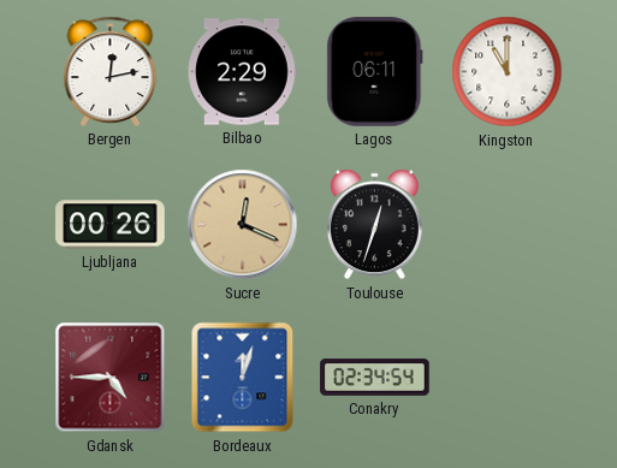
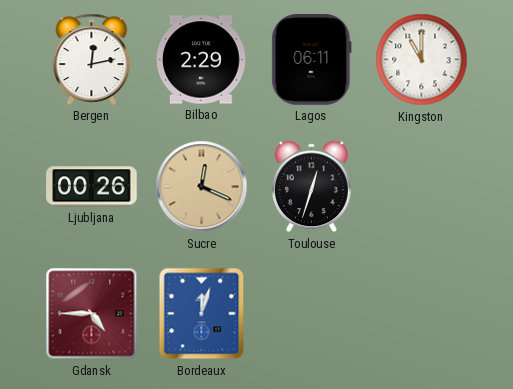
Conakry: 02:34 -> none
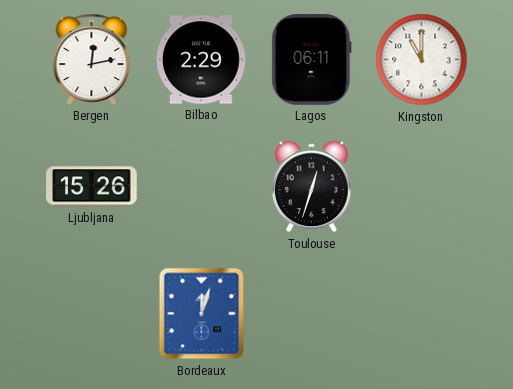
Ljubljana: 00:26 -> 15:26
Sucre: 12:19 -> none
Gdansk: 4:45 -> none
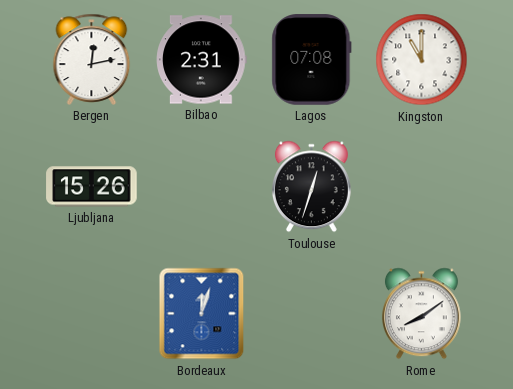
Bilbao: 2:29 -> 2:31
Lagos: 06:11 -> 07:08
Rome: none -> 8:09
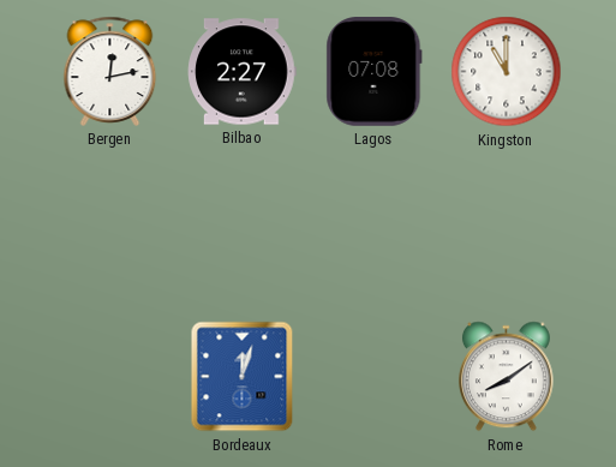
Bilbao: 2:31 -> 2:27
Ljubljana: 15:26 -> none
Toulouse: 12:33 -> none
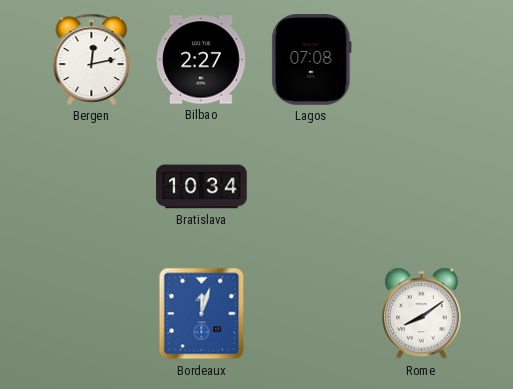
Kingston: 11:00 -> none
Bratislava: none -> 10:34
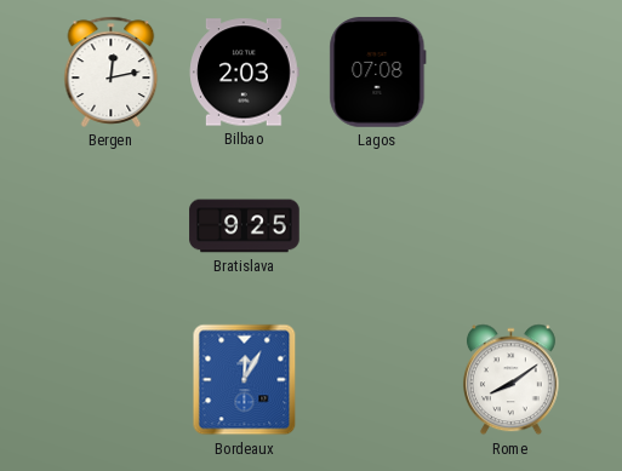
Bilbao: 2:27 -> 2:03
Bratislava: 10:34 -> 9:25
Bordeaux: 12:03 -> 12:05
